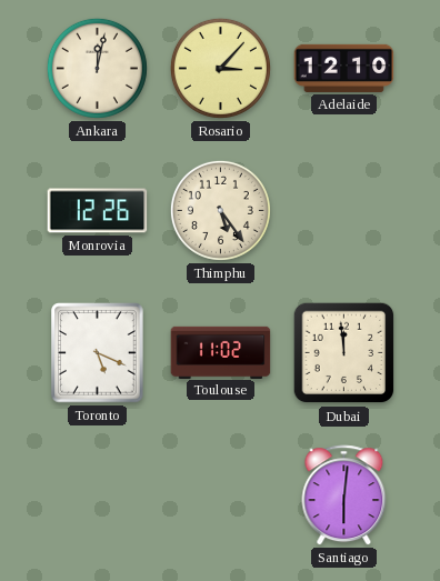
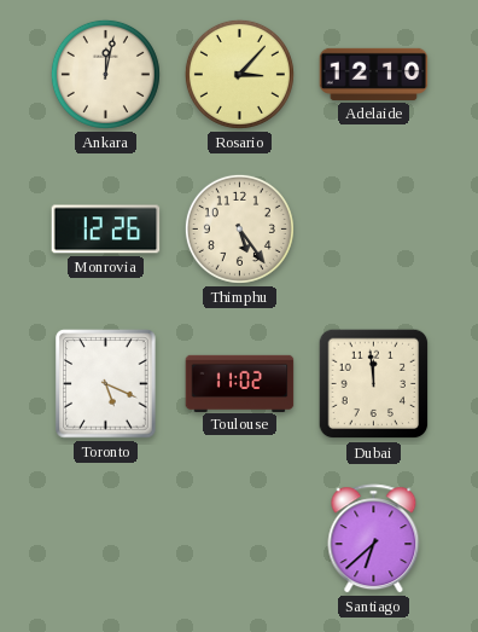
Santiago: 6:01 -> 6:38
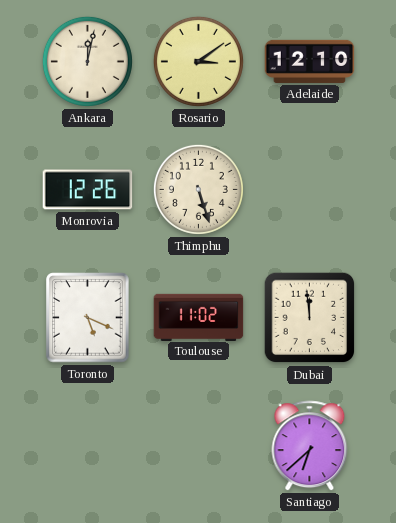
Rosario: 3:07 -> 3:09
Thimphu: 5:24 -> 5:27
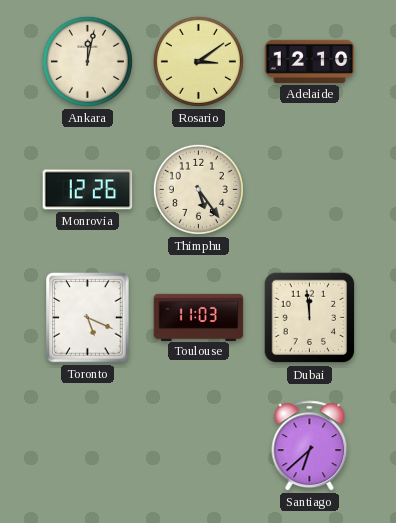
Thimphu: 5:27 -> 5:24
Toulouse: 11:02 -> 11:03
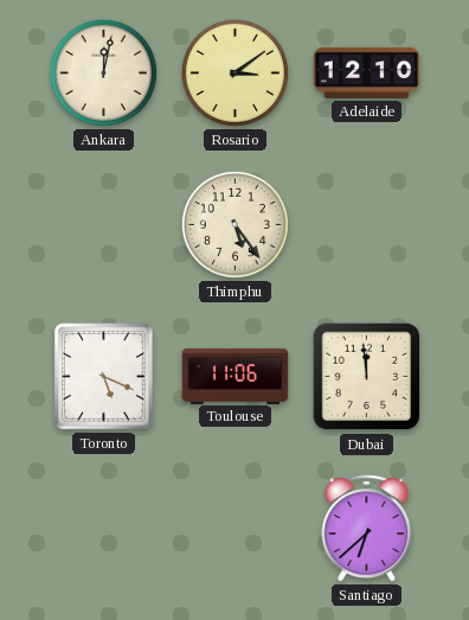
Monrovia: 12:26 -> none
Toulouse: 11:03 -> 11:06
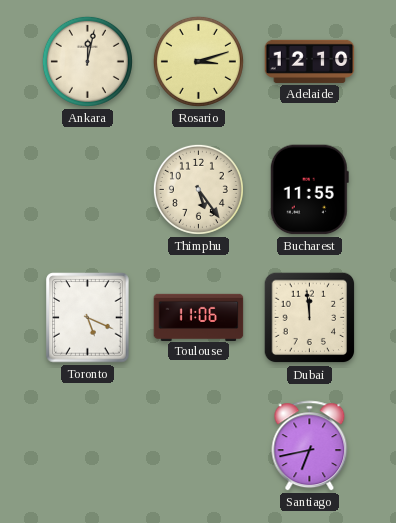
Rosario: 3:09 -> 3:12
Bucharest: none -> 11:55
Santiago: 6:38 -> 6:43
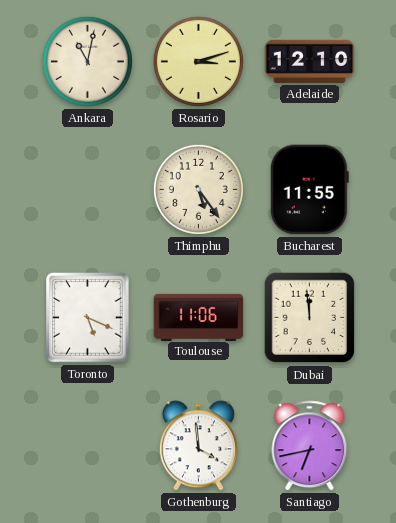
Ankara: 12:02 -> 11:02
Gothenburg: none -> 3:59
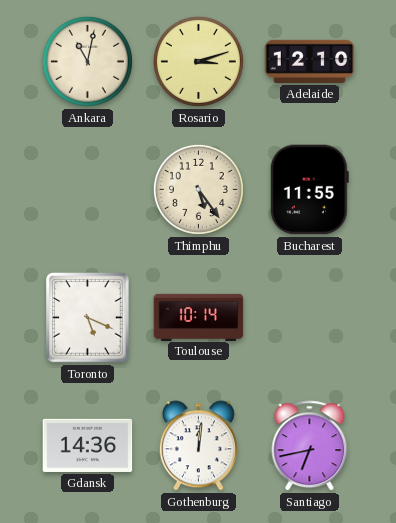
Toulouse: 11:06 -> 10:14
Dubai: 11:59 -> none
Gdansk: none -> 14:36
Gothenburg: 3:59 -> 12:01
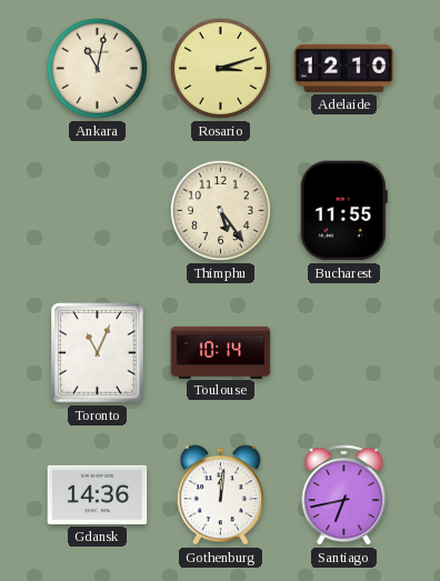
Toronto: 5:19 -> 11:04
